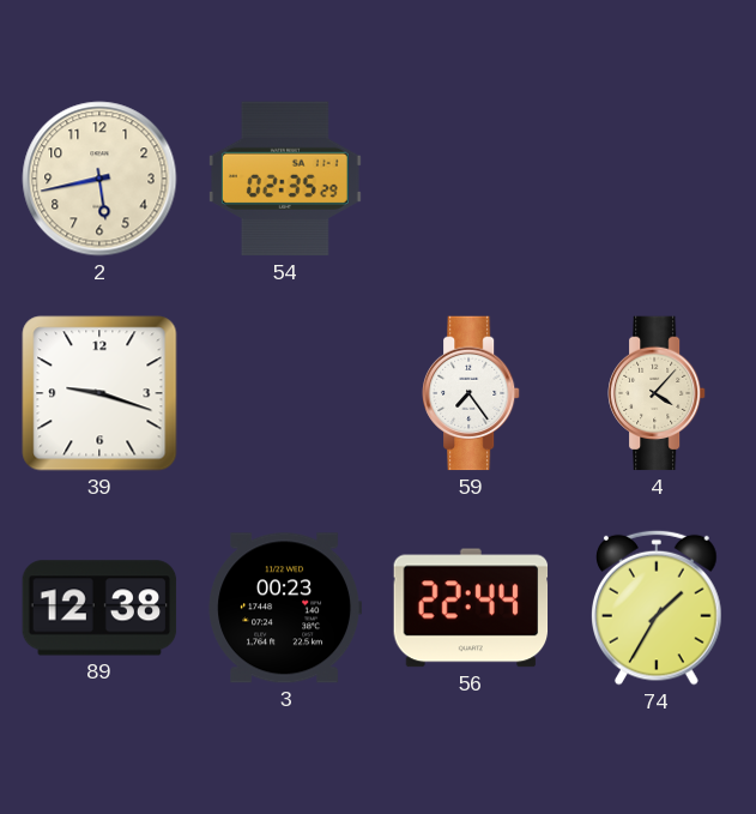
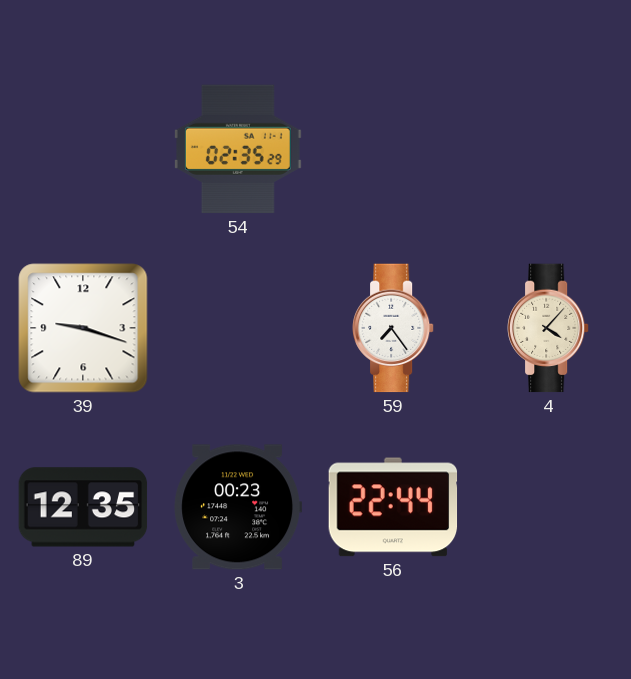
2: 5:43 -> none
89: 12:38 -> 12:35
74: 1:35 -> none
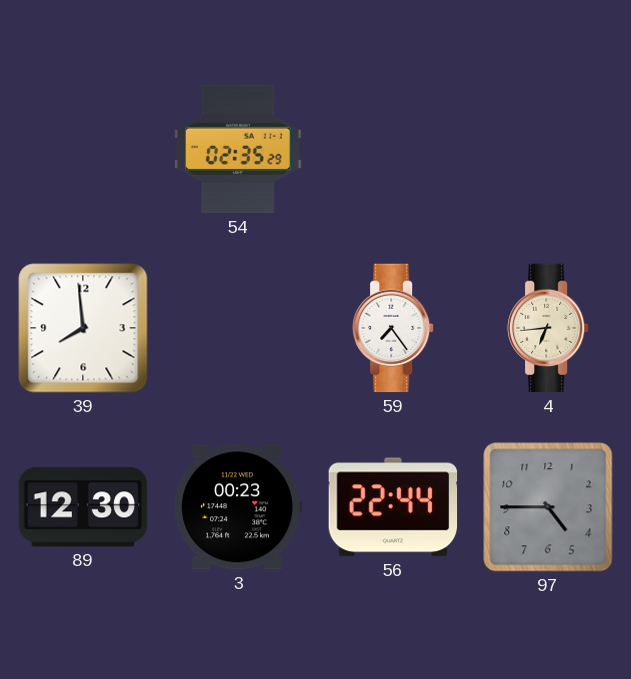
39: 9:18 -> 7:59
4: 4:07 -> 6:44
89: 12:35 -> 12:30
97: none -> 4:45
